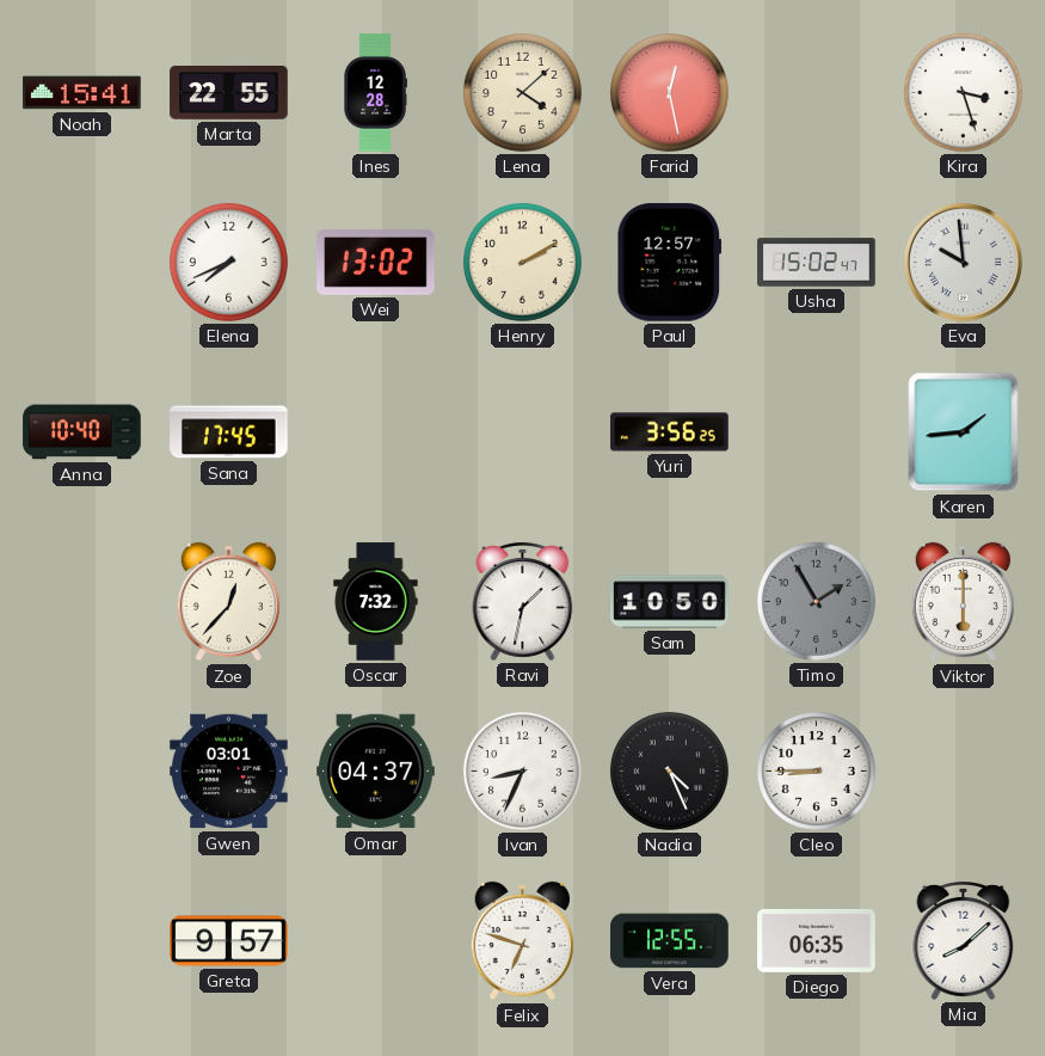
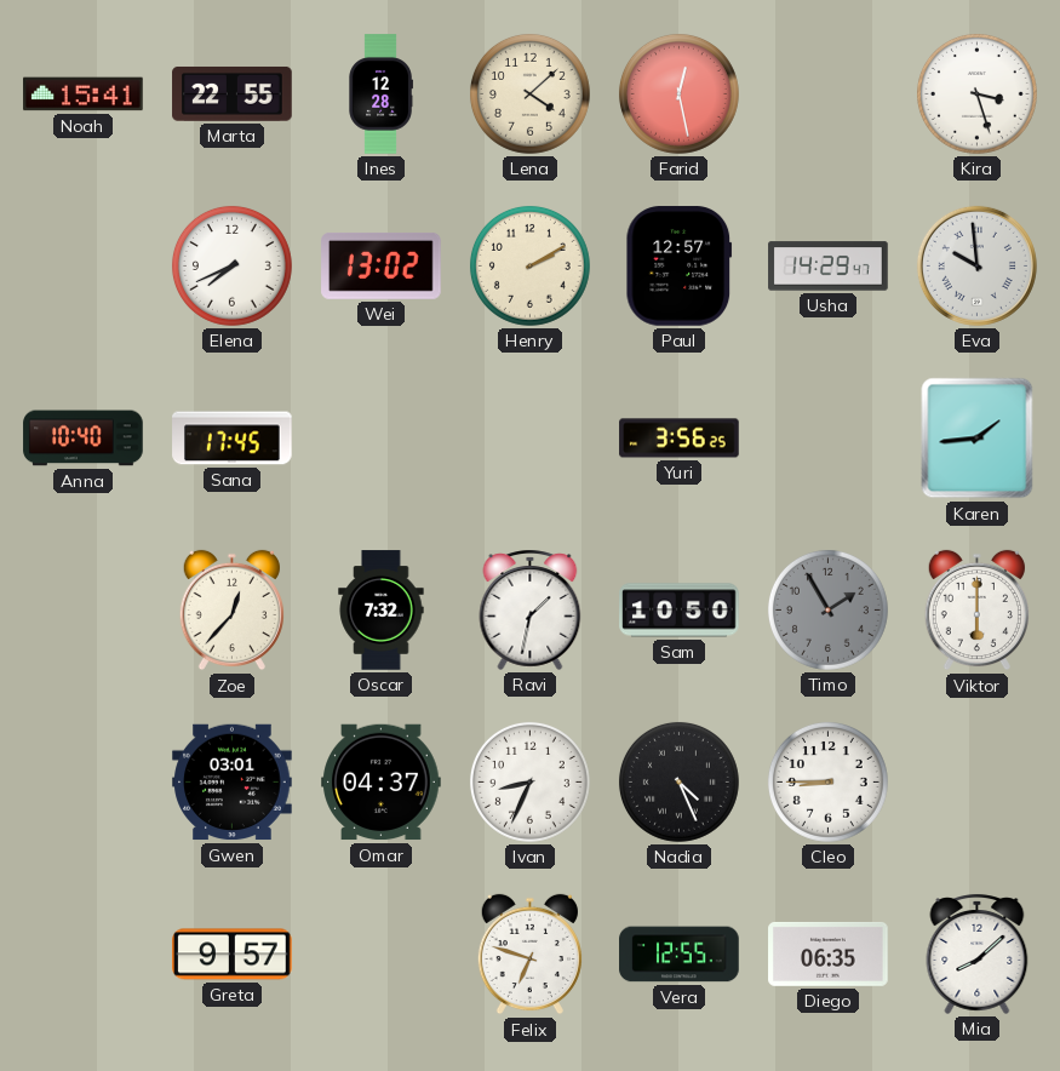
Usha: 15:02 -> 14:29
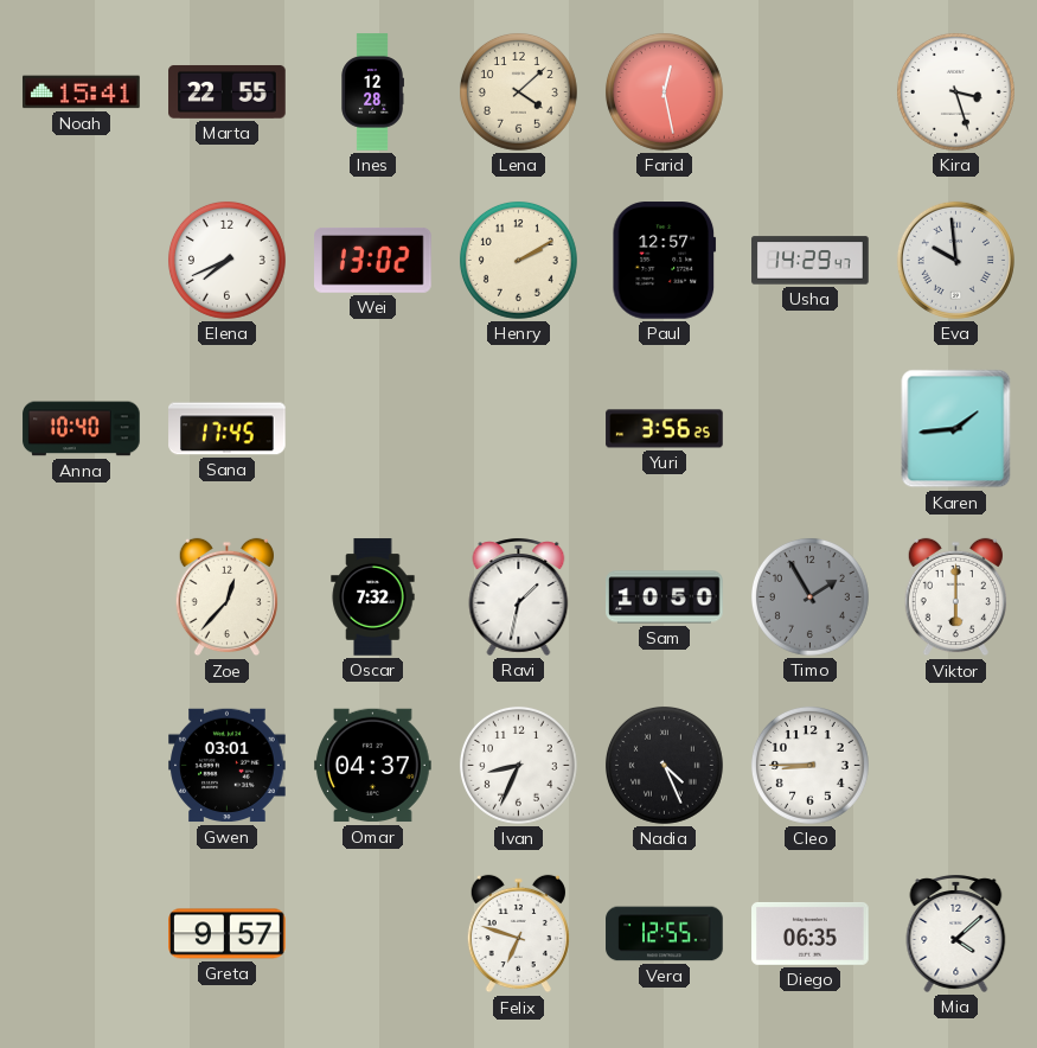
Mia: 8:08 -> 4:08
